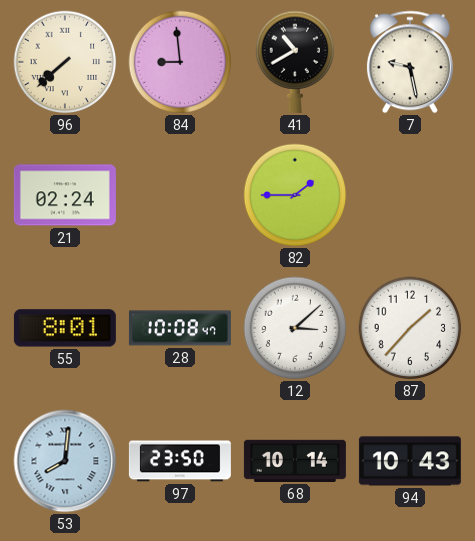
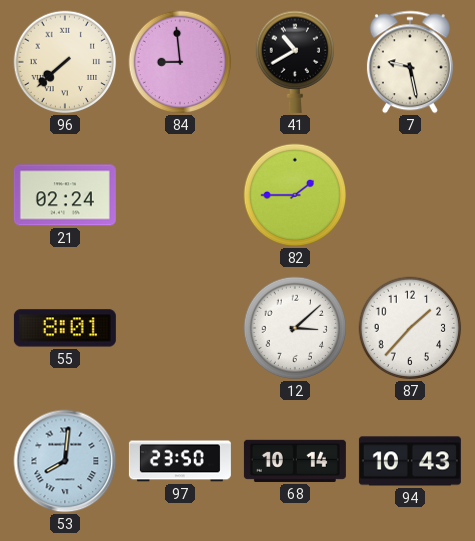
28: 10:08 -> none
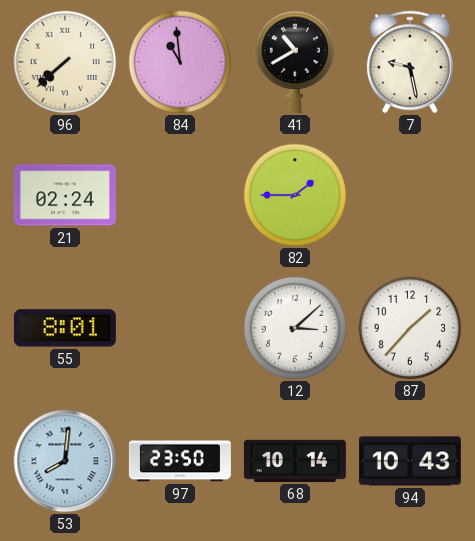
84: 8:59 -> 10:59
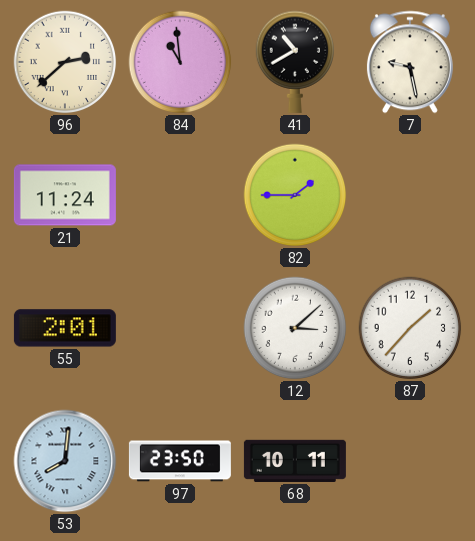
96: 7:38 -> 2:38
21: 02:24 -> 11:24
55: 8:01 -> 2:01
68: 10:14 -> 10:11
94: 10:43 -> none
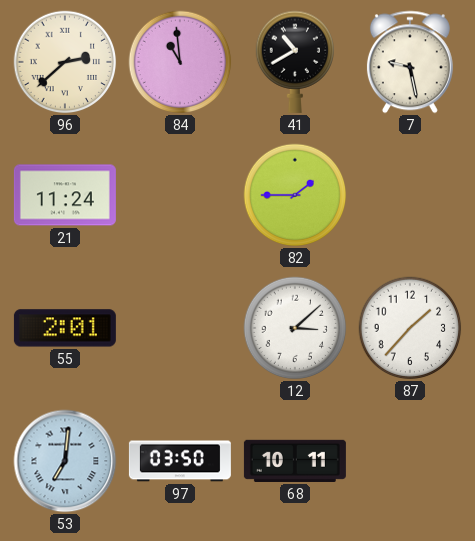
53: 8:01 -> 7:01
97: 23:50 -> 03:50
